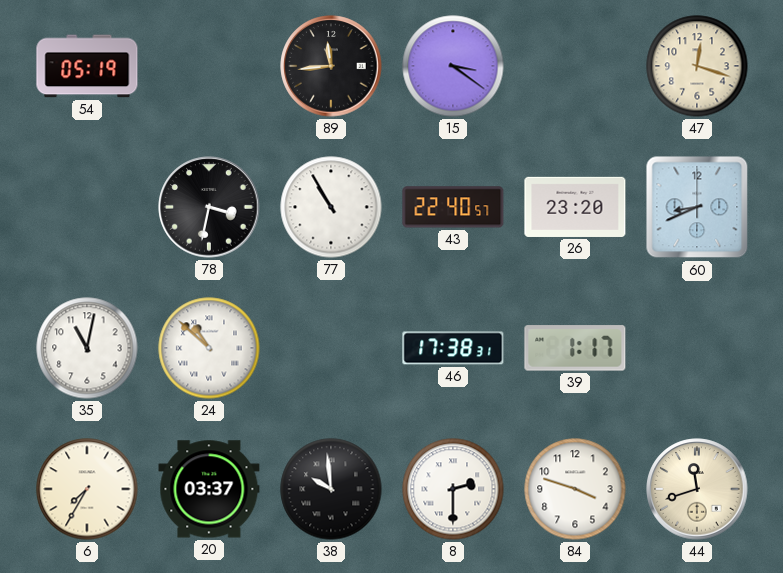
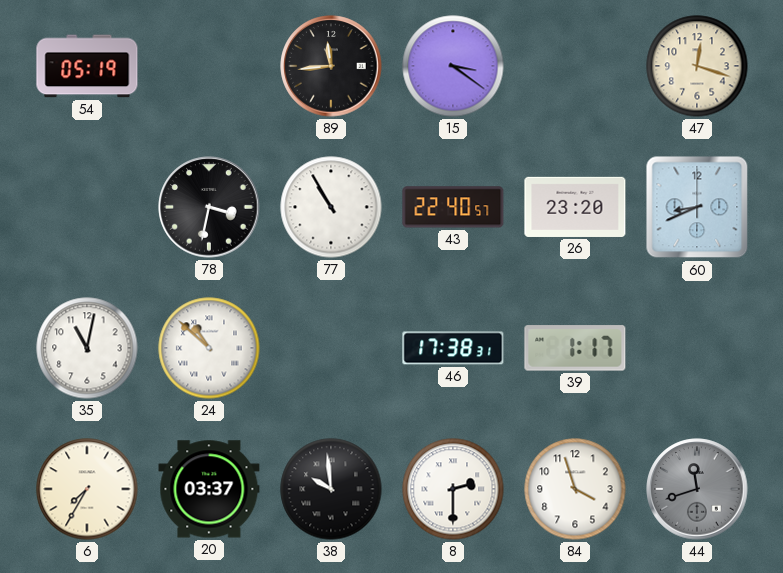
84: 3:48 -> 3:57
44 dial: cream -> grey
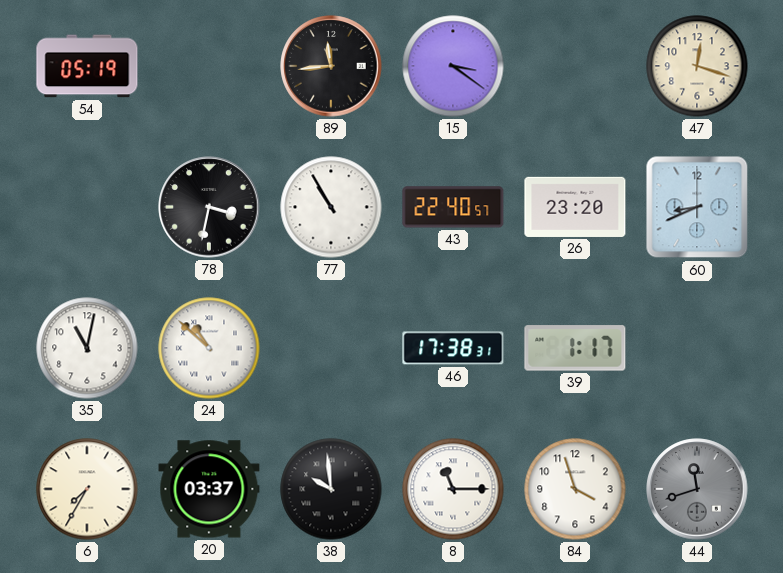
8: 2:30 -> 11:15
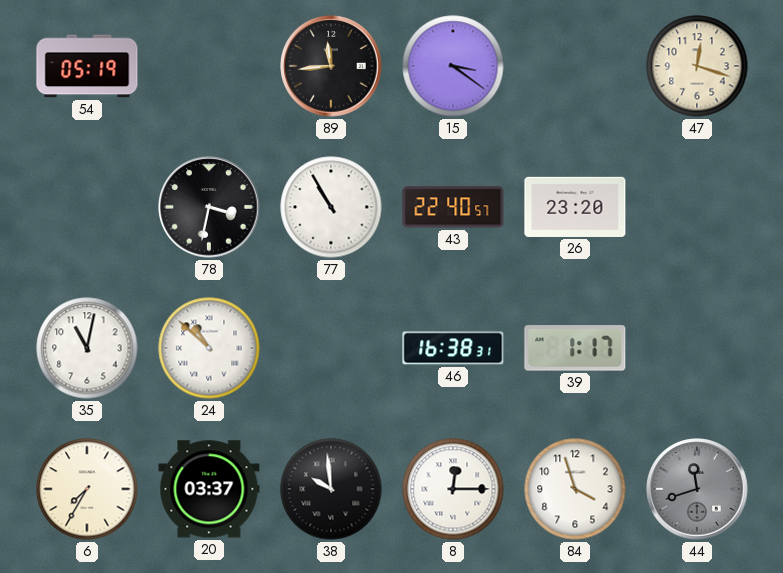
60: 8:41 -> none
46: 17:38 -> 16:38
8: 11:15 -> 12:15
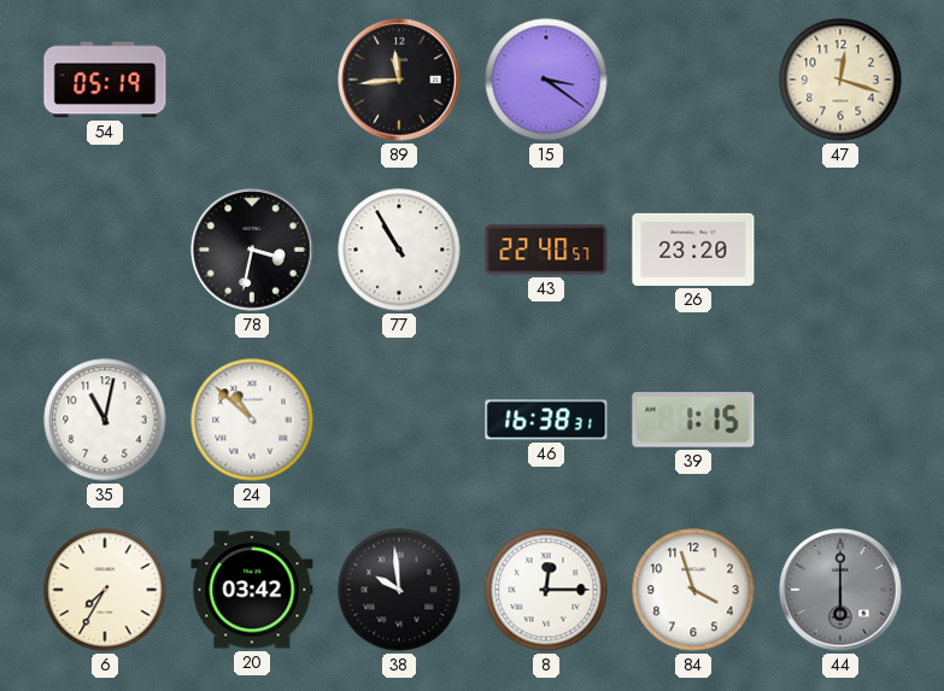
39: 1:17 -> 1:15
20: 03:37 -> 03:42
44: 11:42 -> 6:00
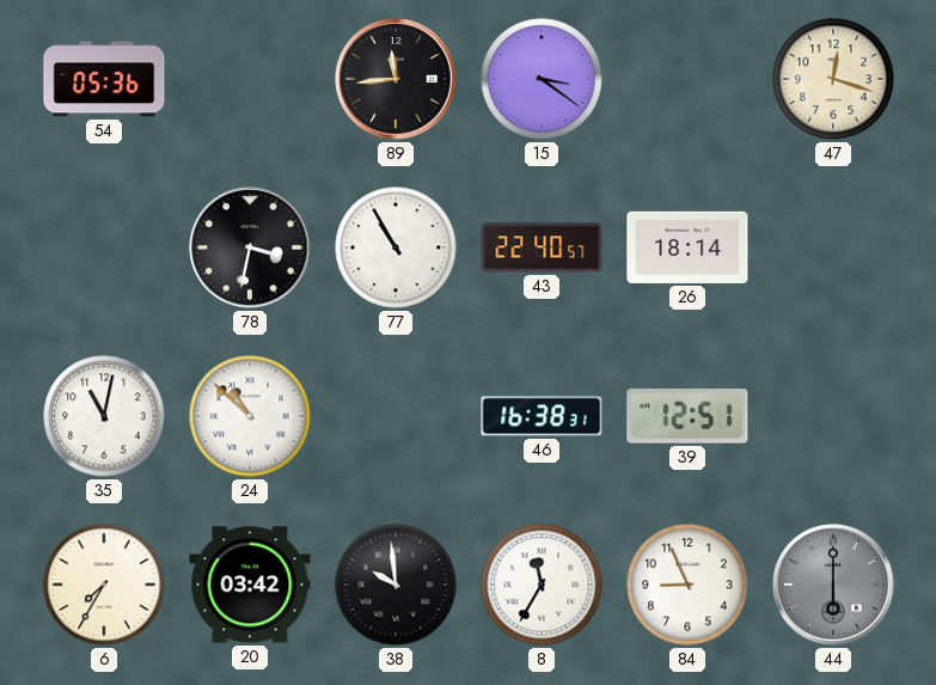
54: 05:19 -> 05:36
26: 23:20 -> 18:14
39: 1:15 -> 12:51
8: 12:15 -> 11:35
84: 3:57 -> 8:56
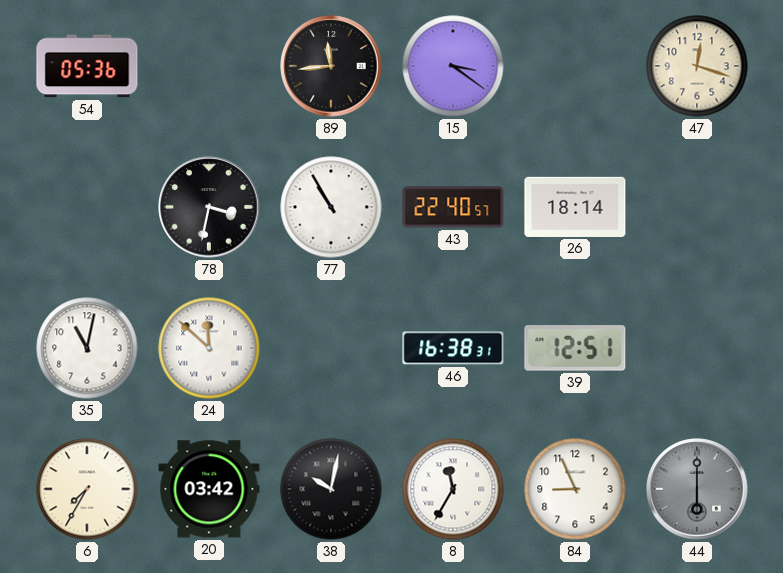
24: 10:52 -> 11:52
38: 9:59 -> 10:02
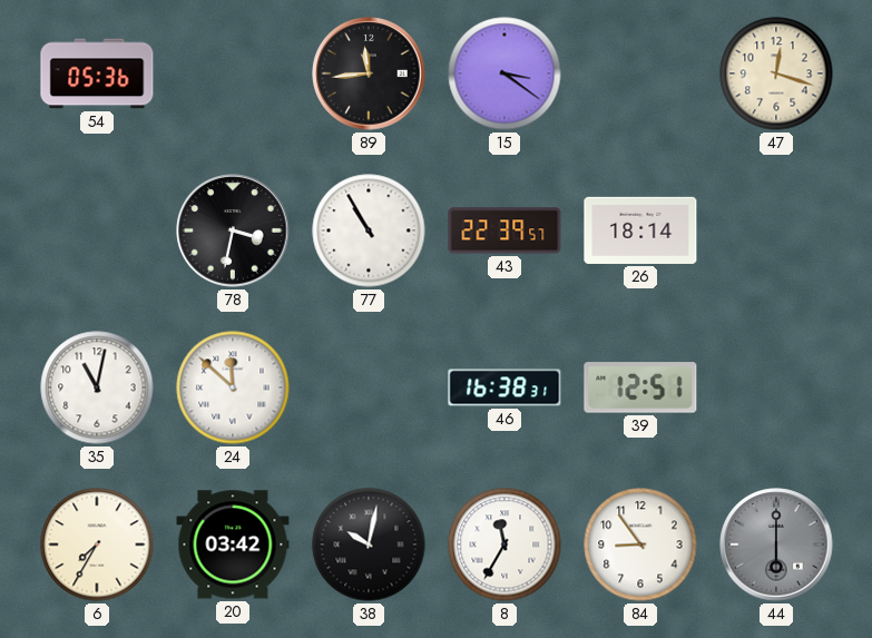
43: 22:40 -> 22:39
84: 8:56 -> 8:54
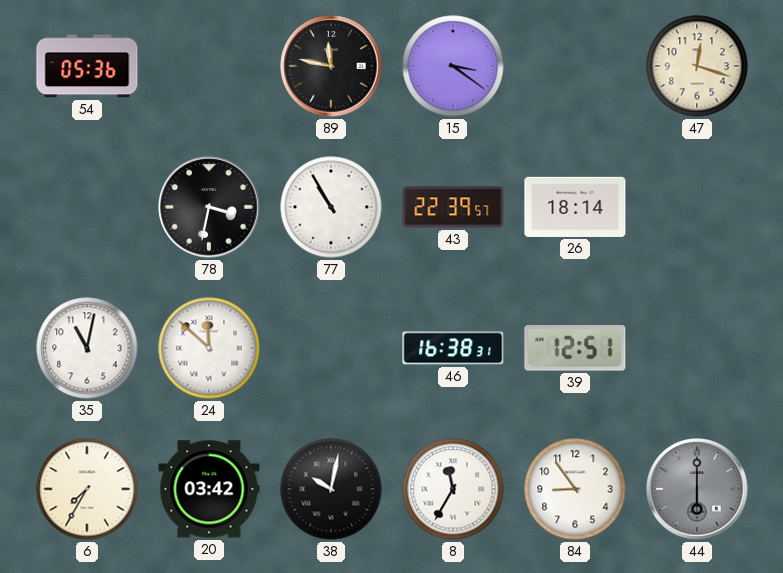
89: 11:44 -> 11:47
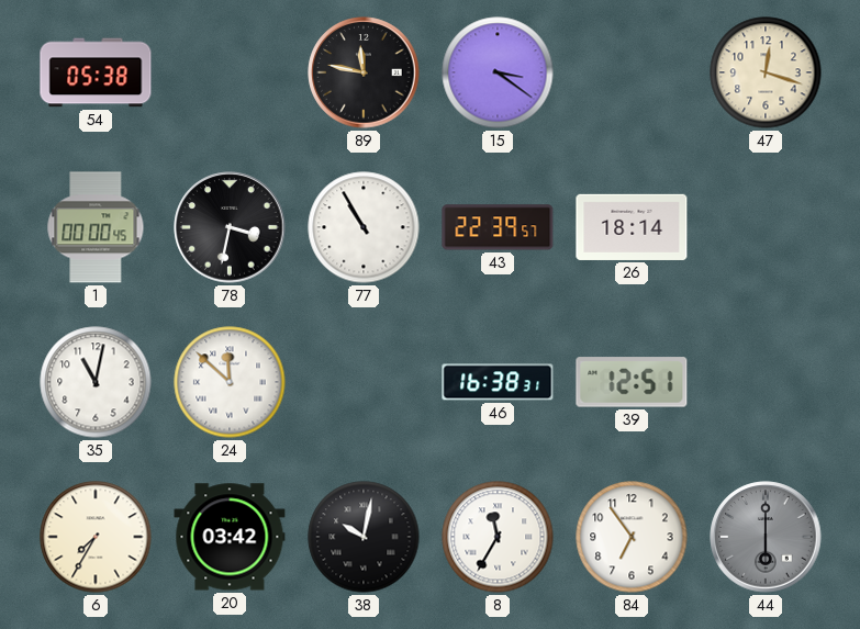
54: 05:36 -> 05:38
1: none -> 00:00
84: 8:54 -> 6:54
